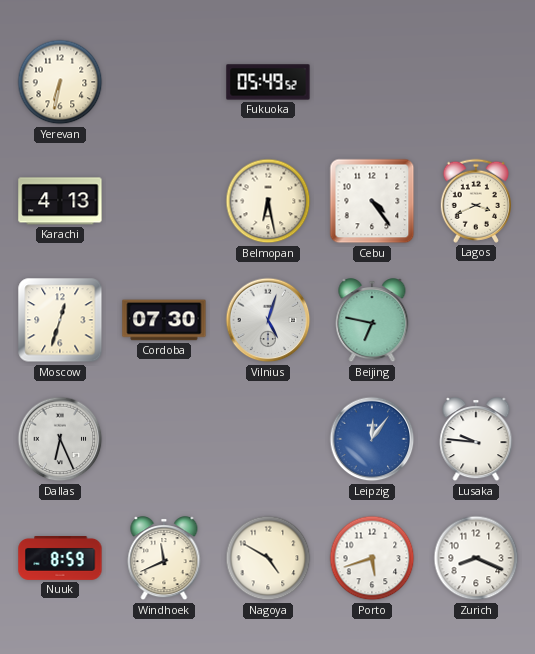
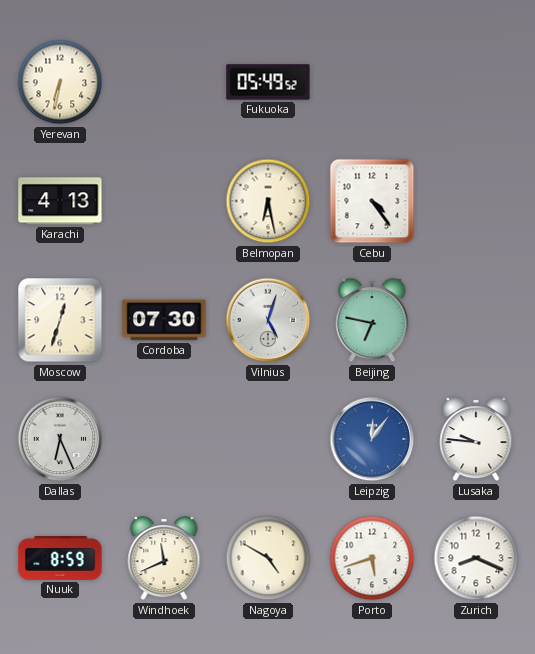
Lagos: 3:41 -> none
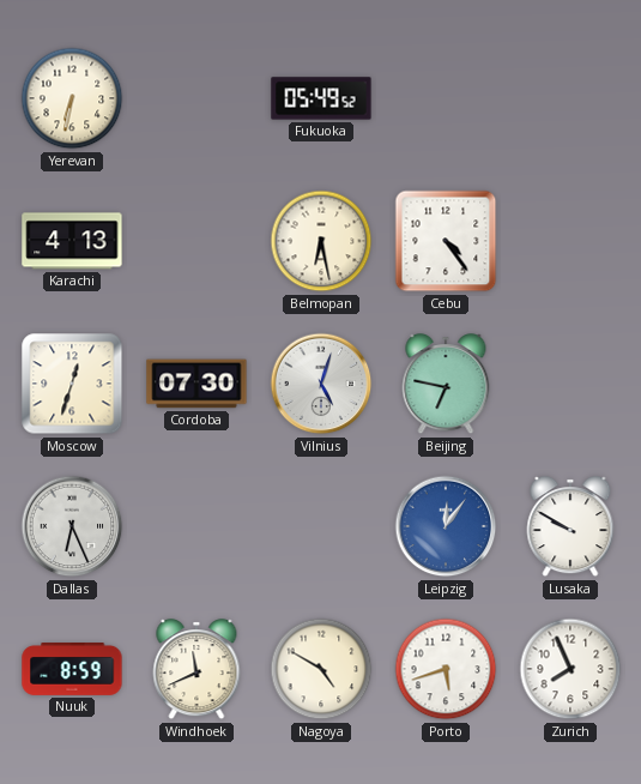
Lusaka: 9:46 -> 9:50
Zurich: 8:19 -> 7:56
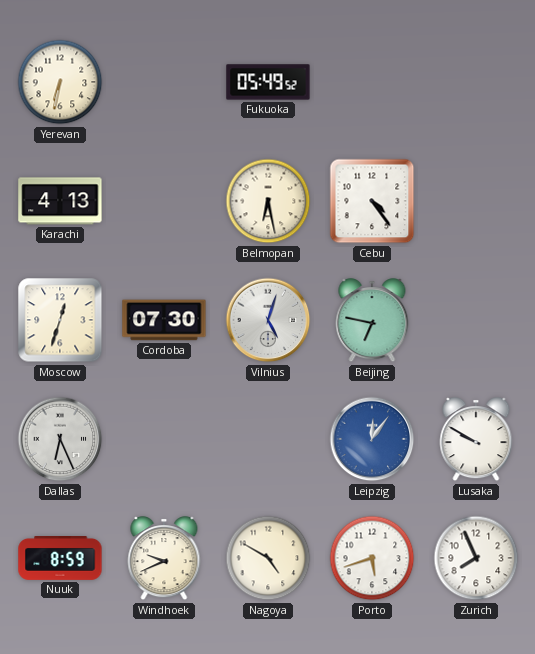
Windhoek: 11:41 -> 9:41
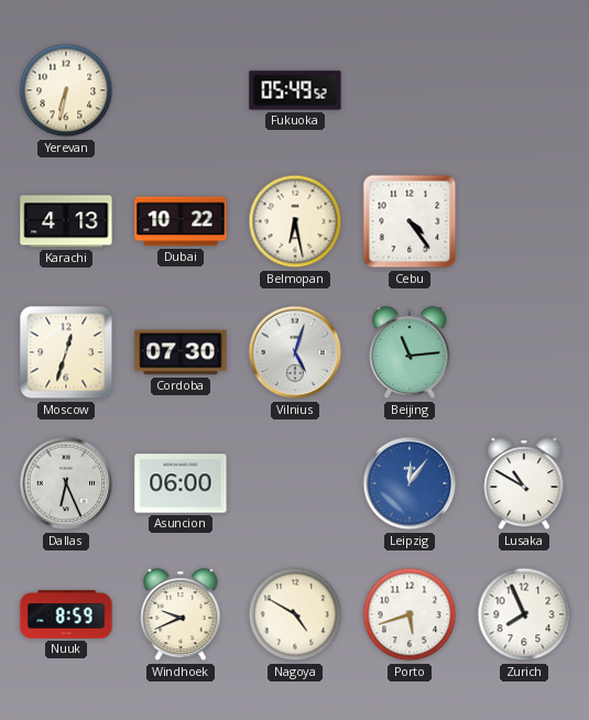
Dubai: none -> 10:22
Beijing: 6:47 -> 11:14
Asuncion: none -> 06:00
Lusaka: 9:50 -> 10:50
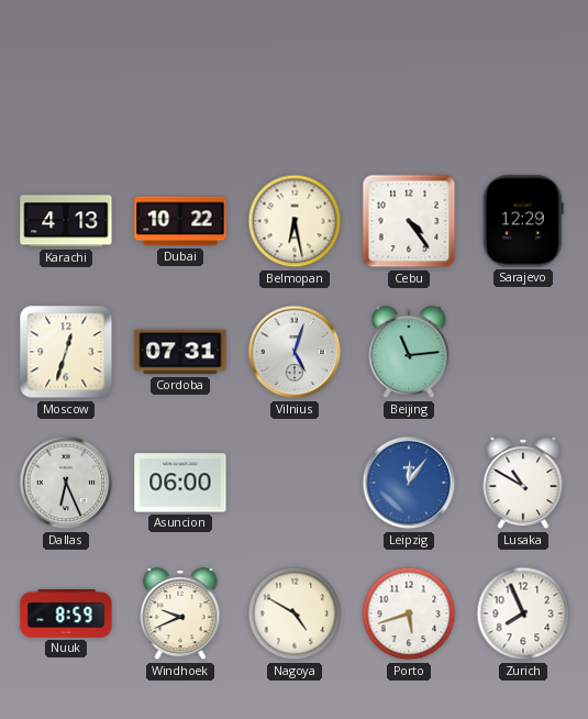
Yerevan: 6:32 -> none
Fukuoka: 05:49 -> none
Sarajevo: none -> 12:29
Cordoba: 07:30 -> 07:31
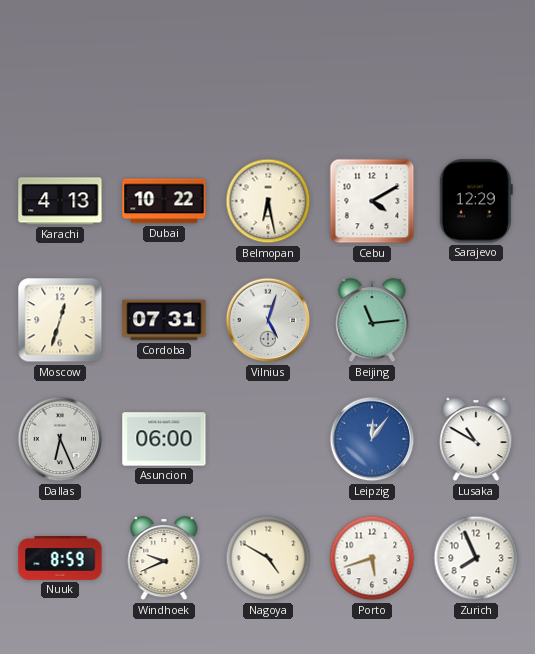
Cebu: 4:24 -> 4:10
